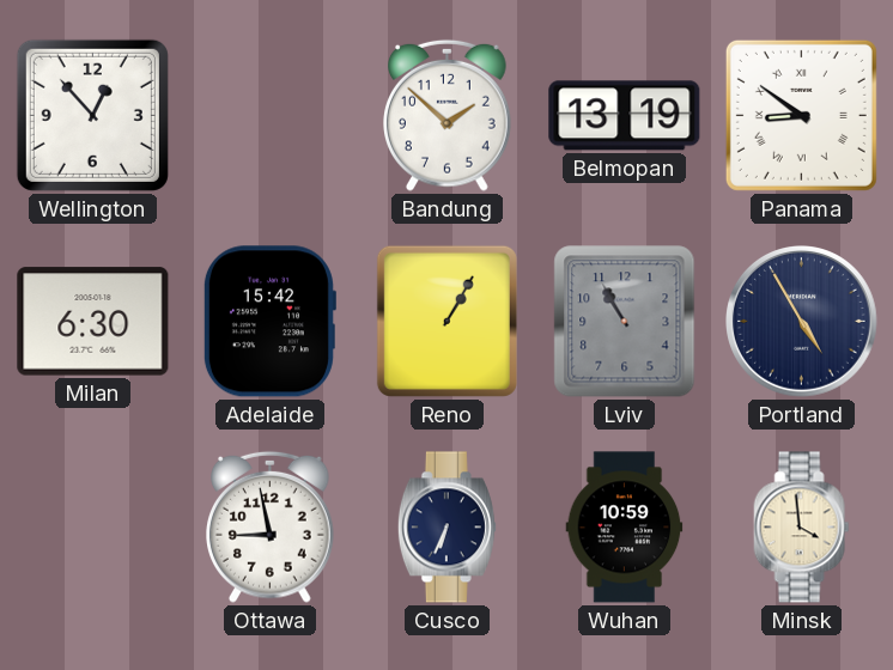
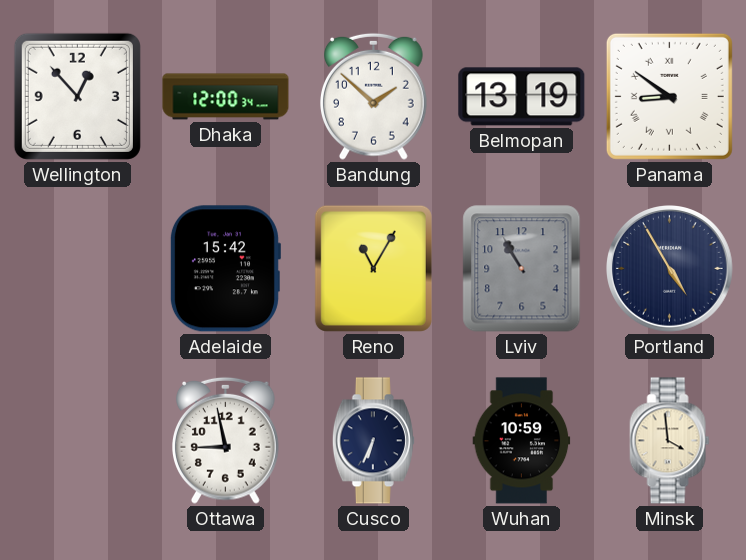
Dhaka: none -> 12:00
Milan: 6:30 -> none
Reno: 1:05 -> 11:05
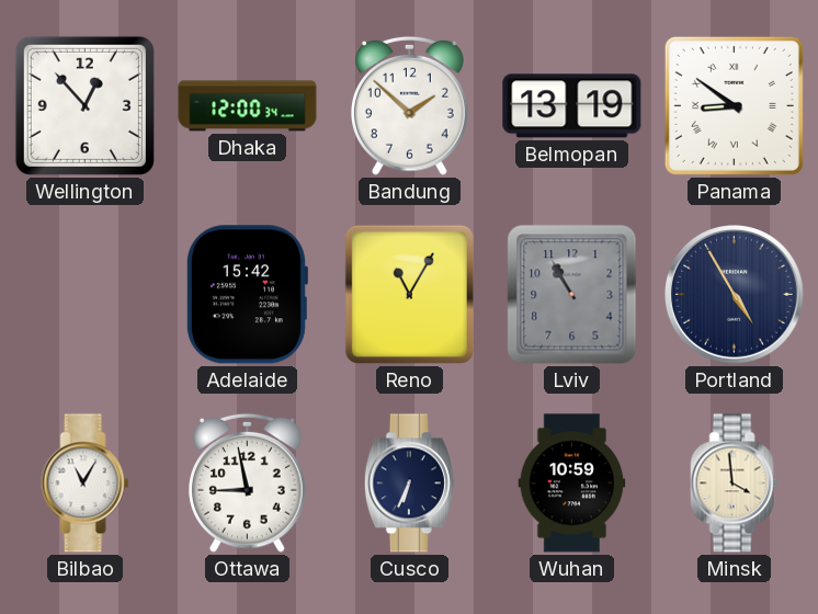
Bilbao: none -> 11:05
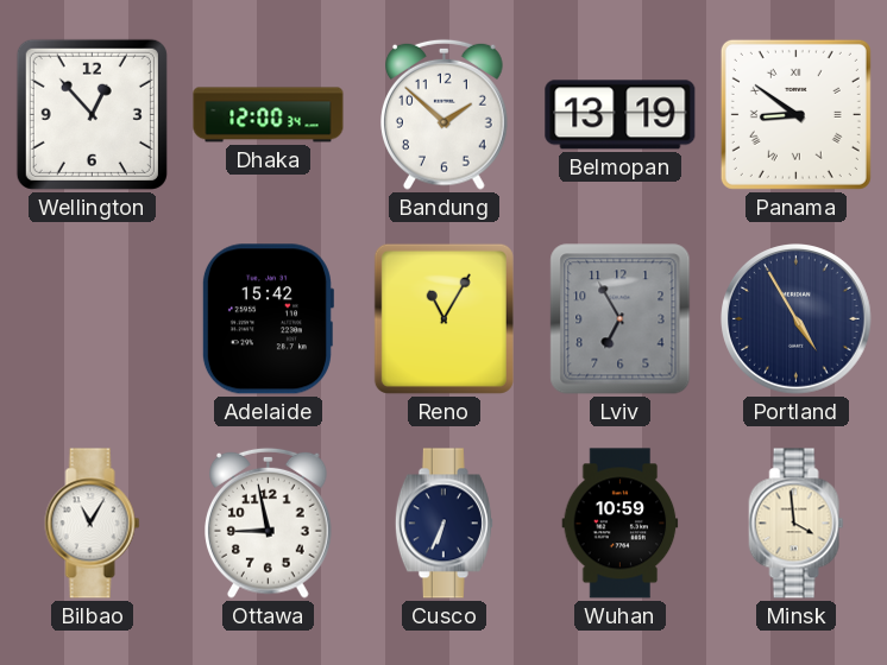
Lviv: 10:55 -> 6:55
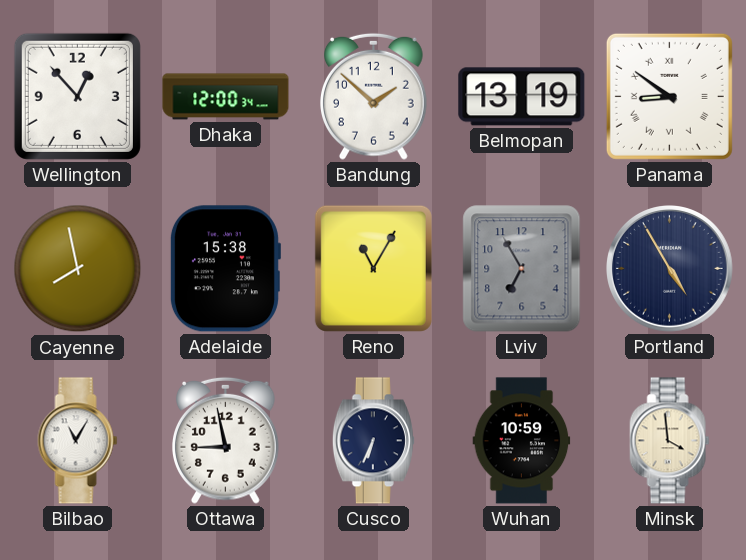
Cayenne: none -> 7:58
Adelaide: 15:42 -> 15:38
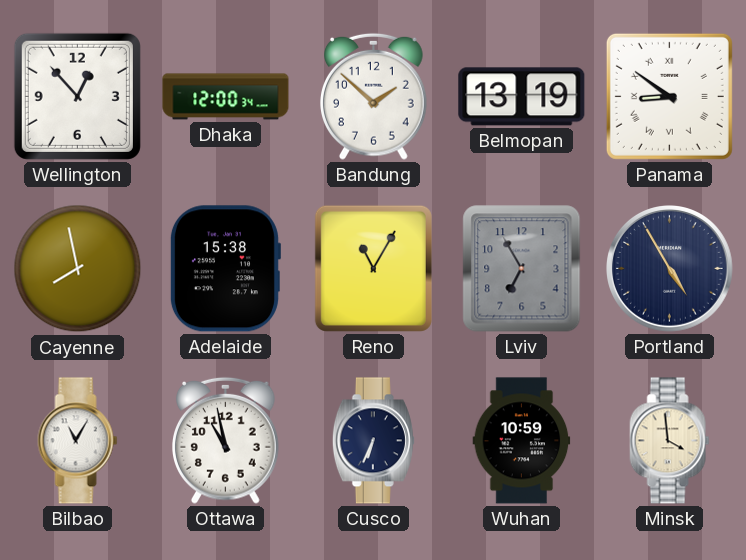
Ottawa: 8:58 -> 10:58
